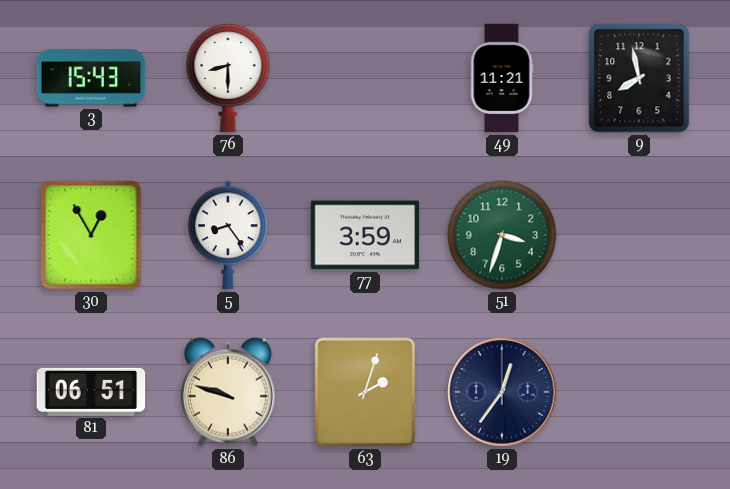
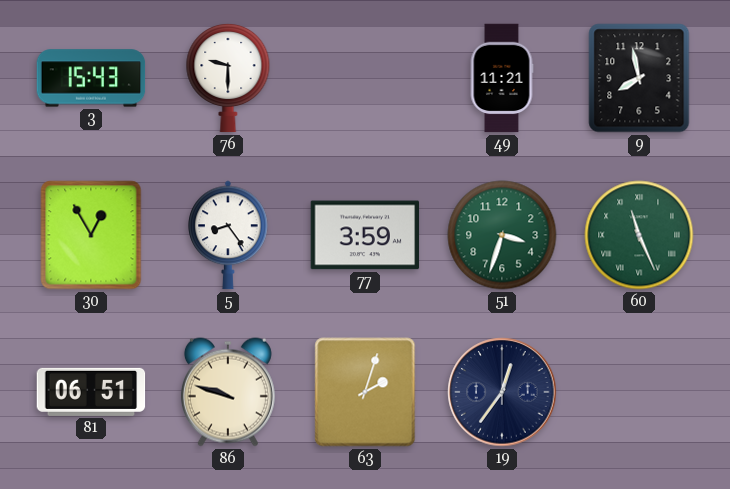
76: 8:30 -> 9:30
60: none -> 11:26
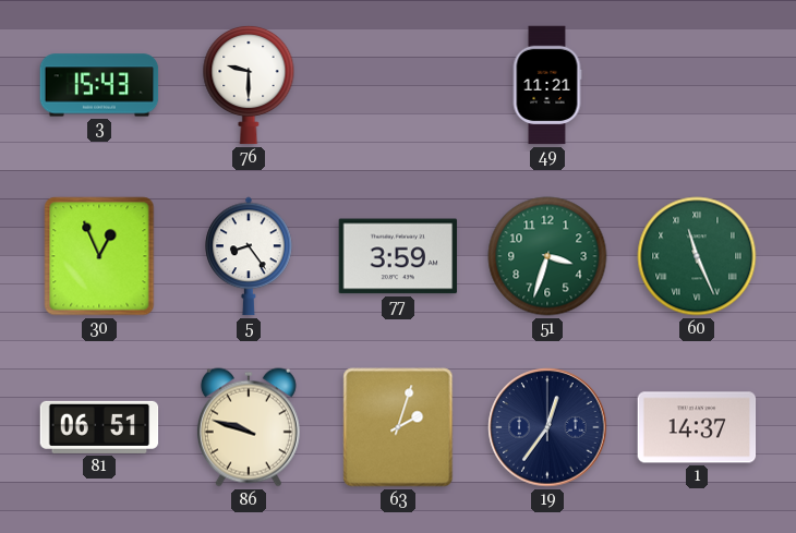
9: 7:58 -> none
30: 12:55 -> 12:56
1: none -> 14:37
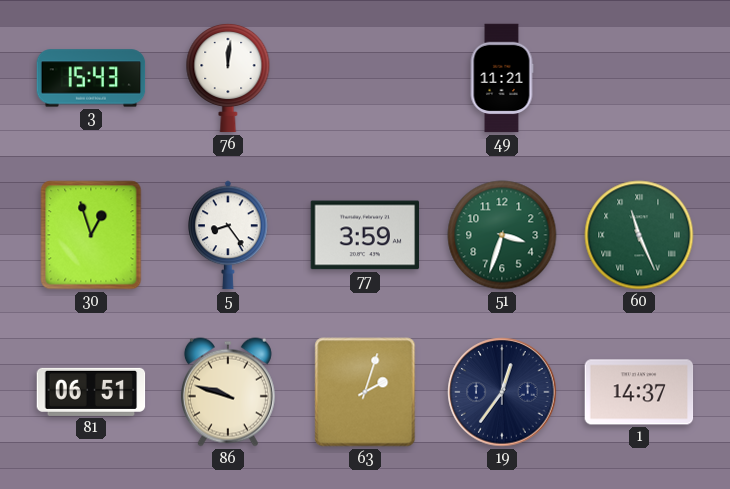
76: 9:30 -> 12:01
30: 12:56 -> 12:57
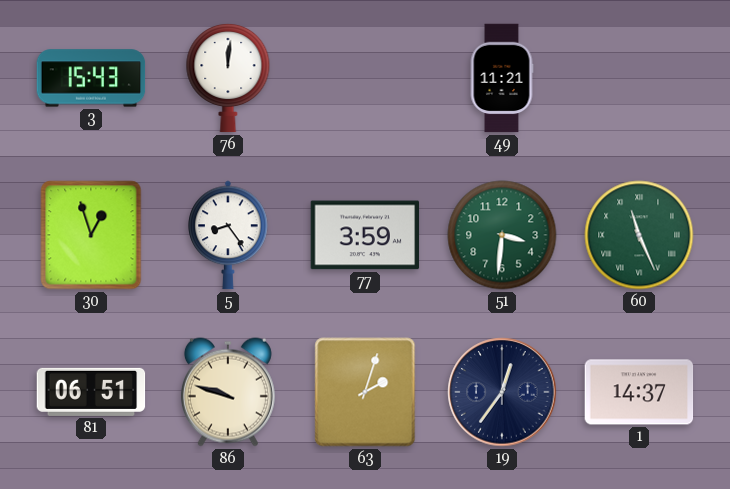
51: 3:33 -> 3:31
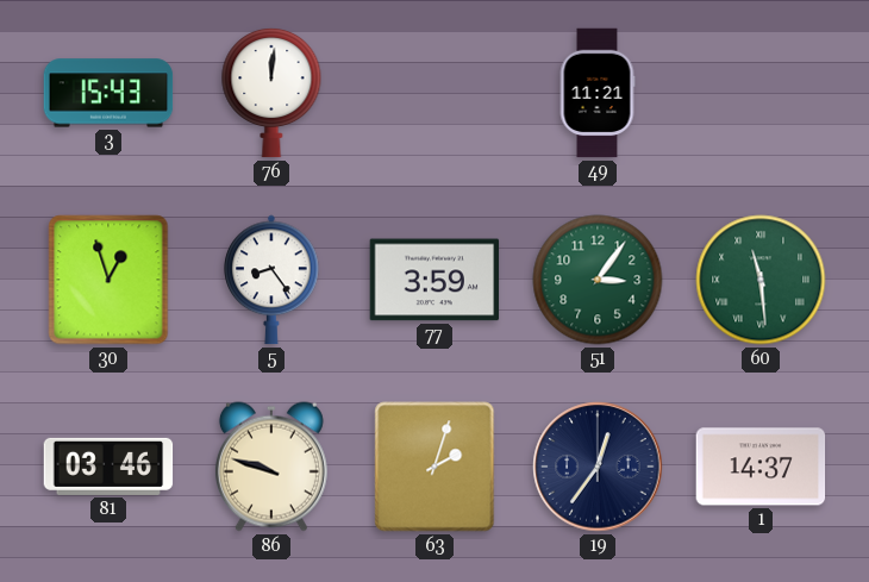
51: 3:31 -> 3:06
60: 11:26 -> 11:29
81: 06:51 -> 03:46
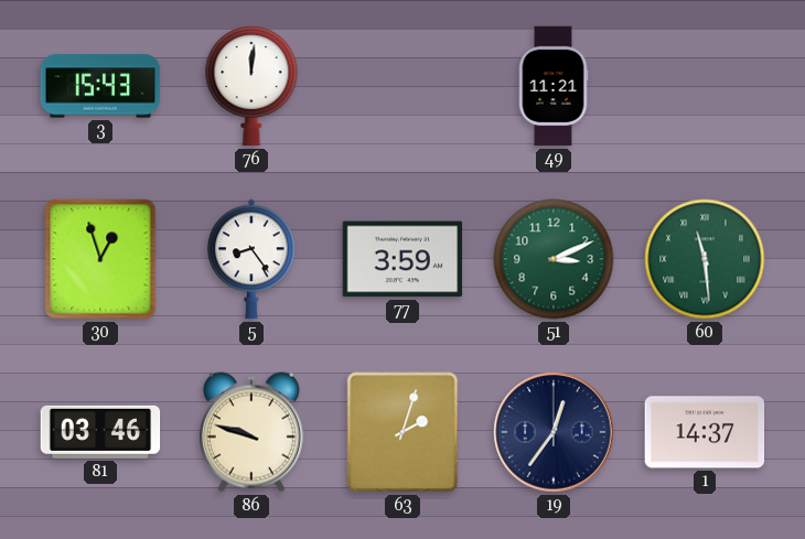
51: 3:06 -> 3:11
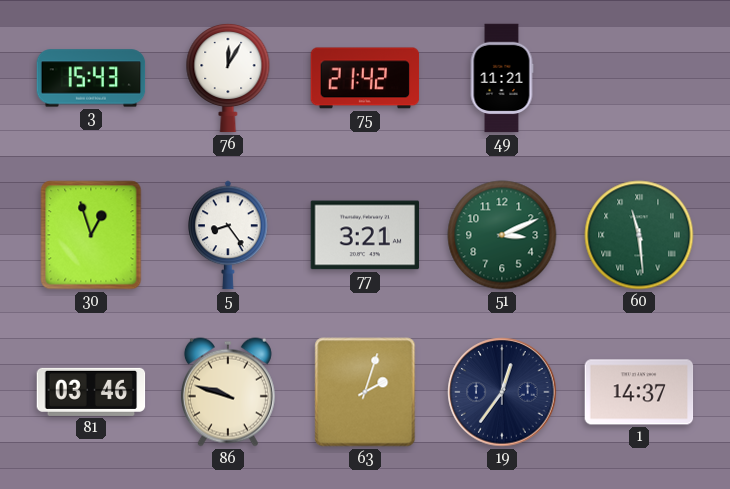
76: 12:01 -> 12:05
75: none -> 21:42
77: 3:59 -> 3:21
